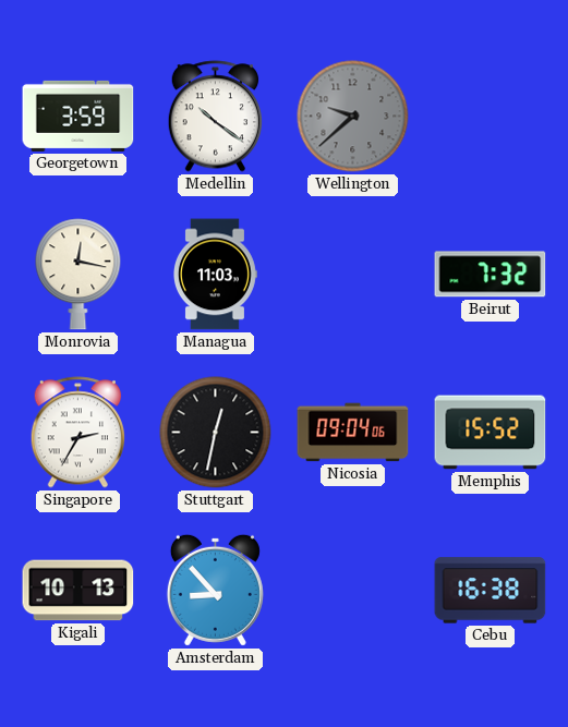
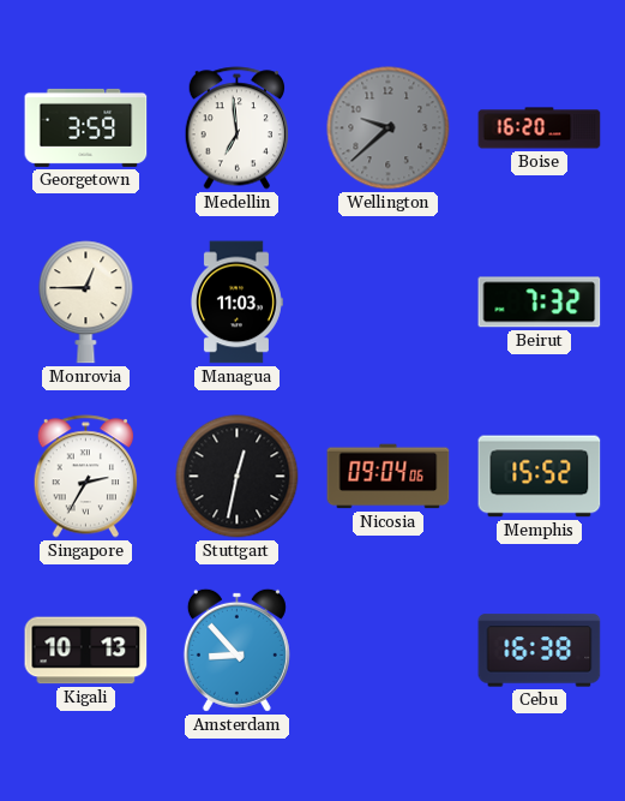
Medellin: 10:21 -> 6:59
Boise: none -> 16:20
Monrovia: 12:17 -> 12:45
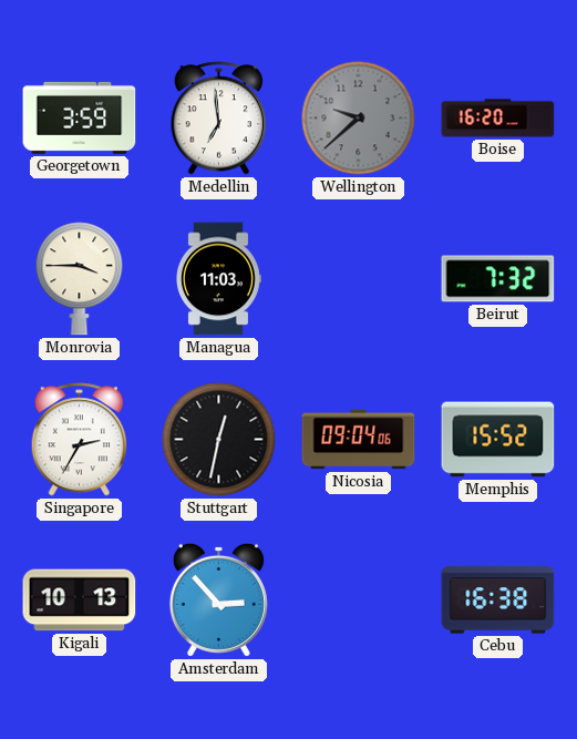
Monrovia: 12:45 -> 3:45
Amsterdam: 8:53 -> 2:53
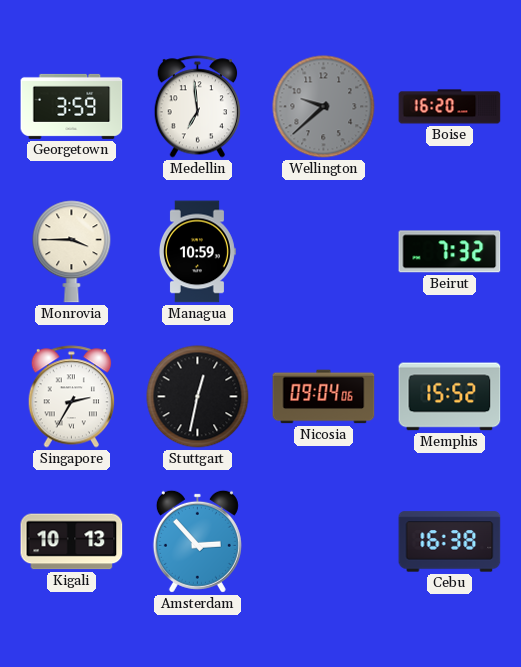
Managua: 11:03 -> 10:59
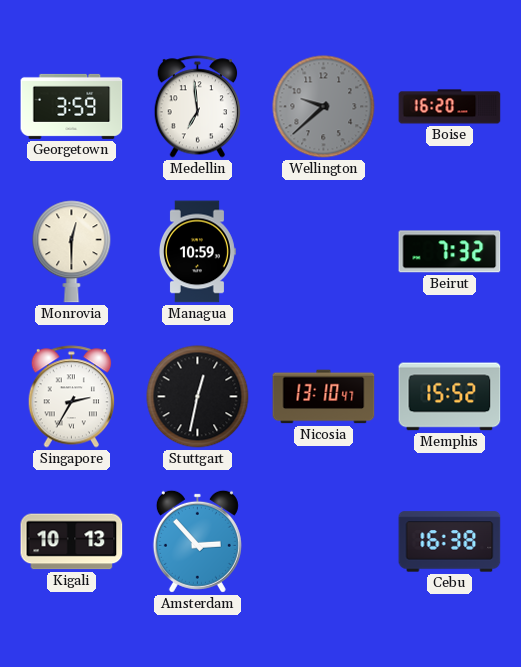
Monrovia: 3:45 -> 12:30
Nicosia: 09:04 -> 13:10
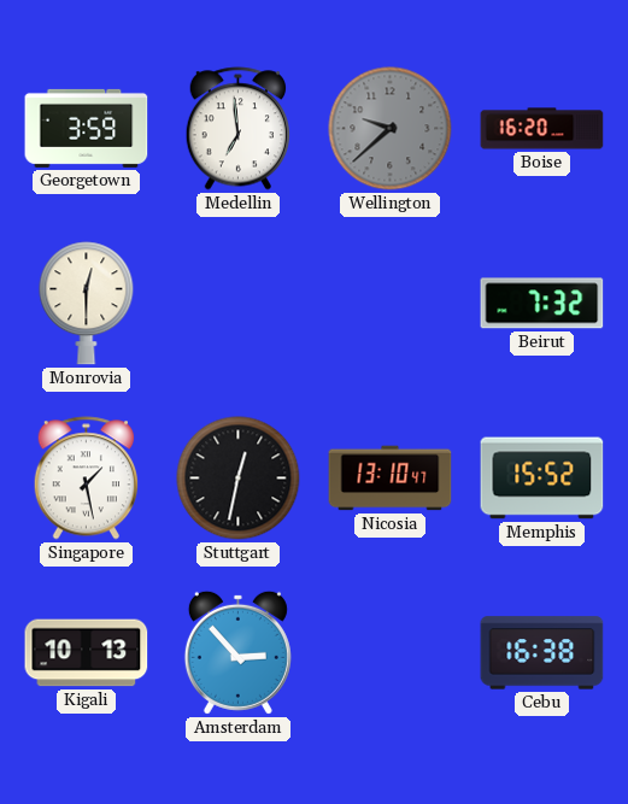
Managua: 10:59 -> none
Singapore: 2:35 -> 1:28
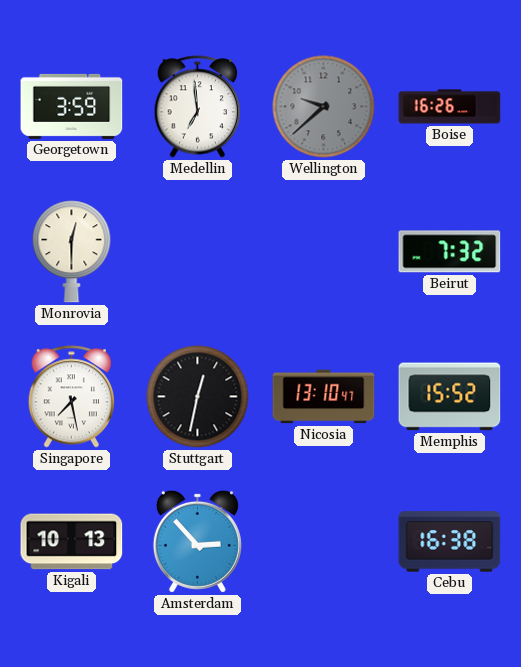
Boise: 16:20 -> 16:26
Singapore: 1:28 -> 7:28
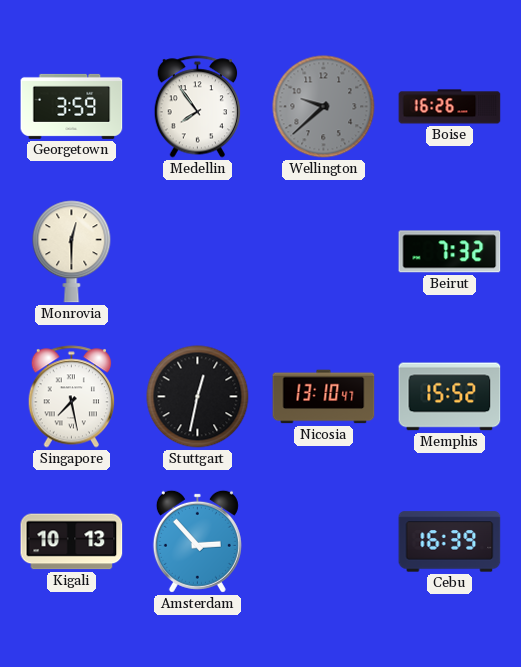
Medellin: 6:59 -> 7:54
Cebu: 16:38 -> 16:39
